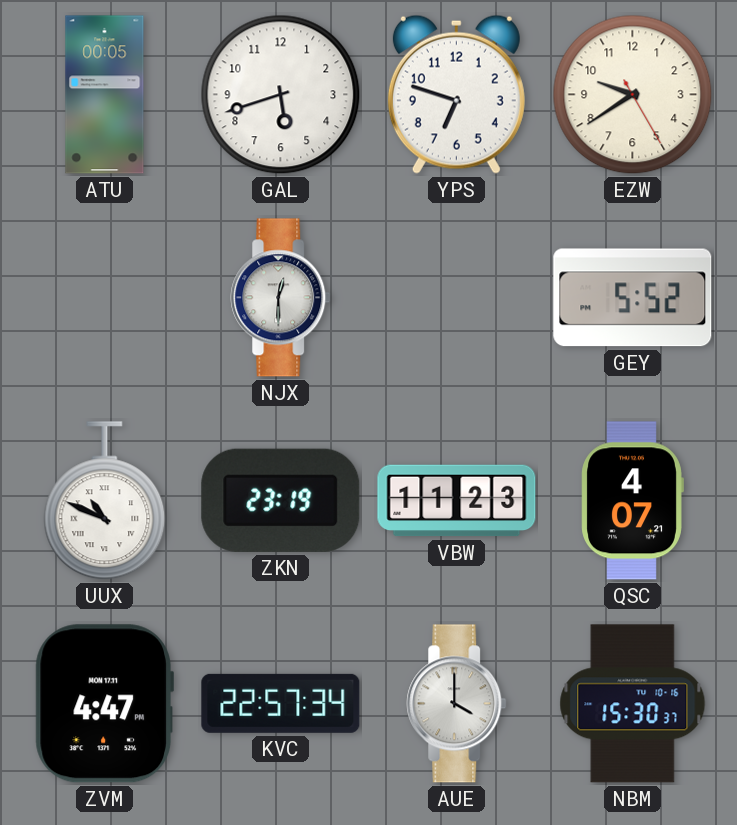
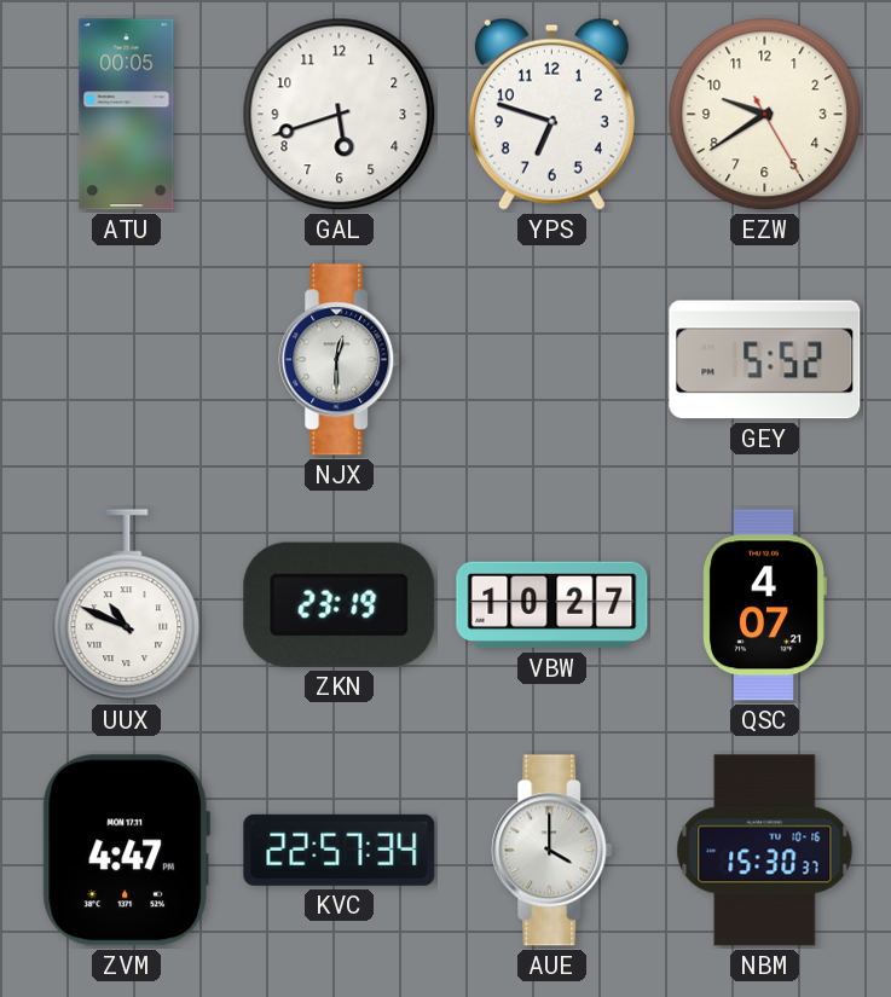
VBW: 11:23 -> 10:27
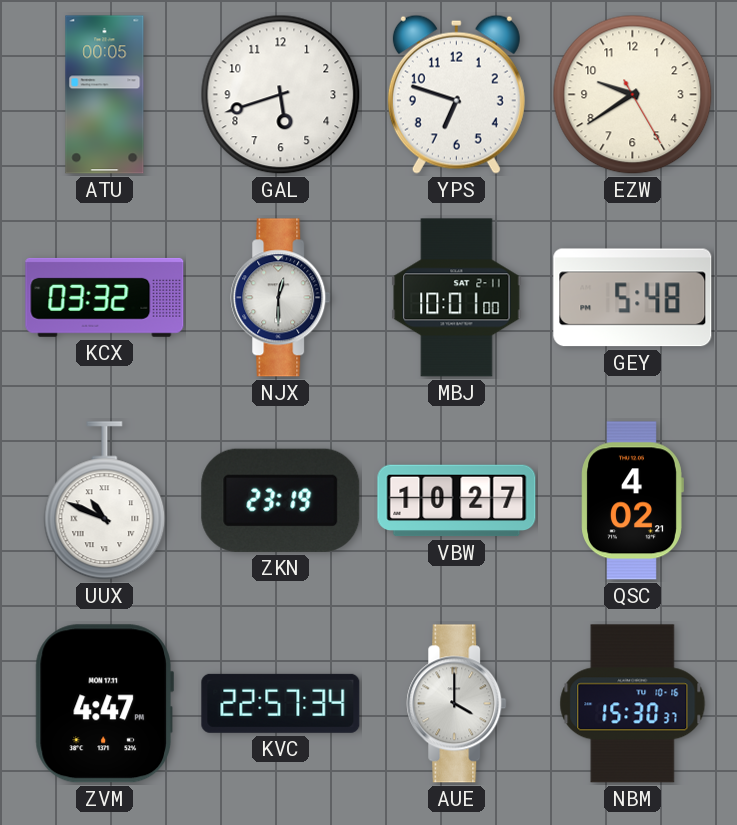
KCX: none -> 03:32
MBJ: none -> 10:01
GEY: 5:52 -> 5:48
QSC: 4:07 -> 4:02
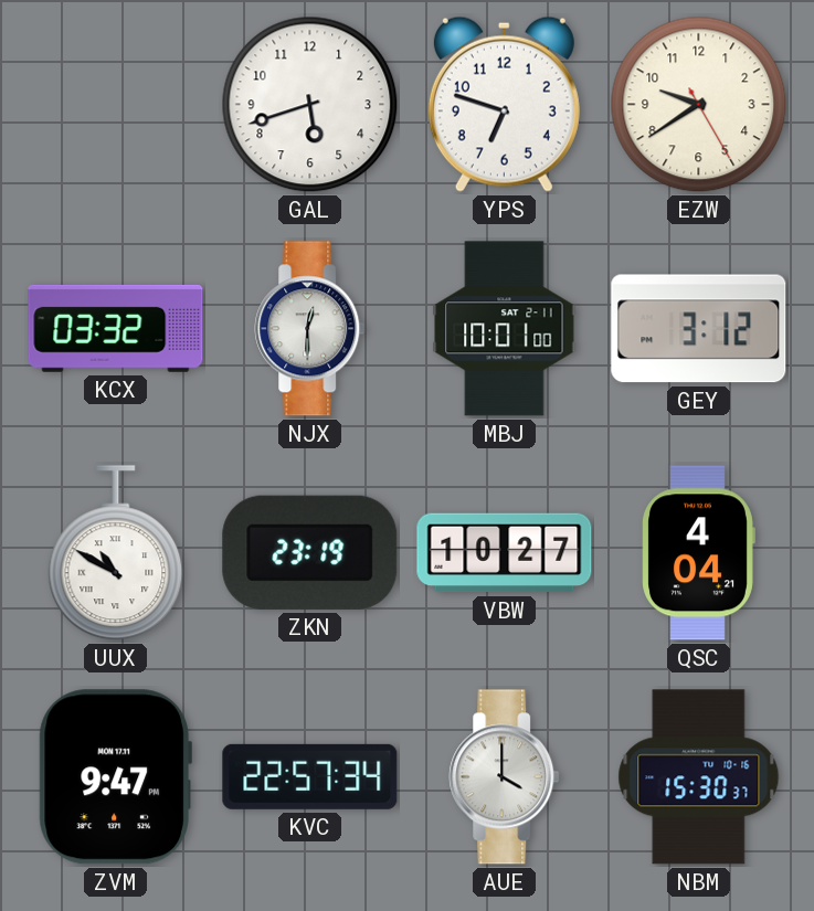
ATU: 00:05 -> none
GEY: 5:48 -> 3:12
UUX: 10:49 -> 10:50
QSC: 4:02 -> 4:04
ZVM: 4:47 -> 9:47
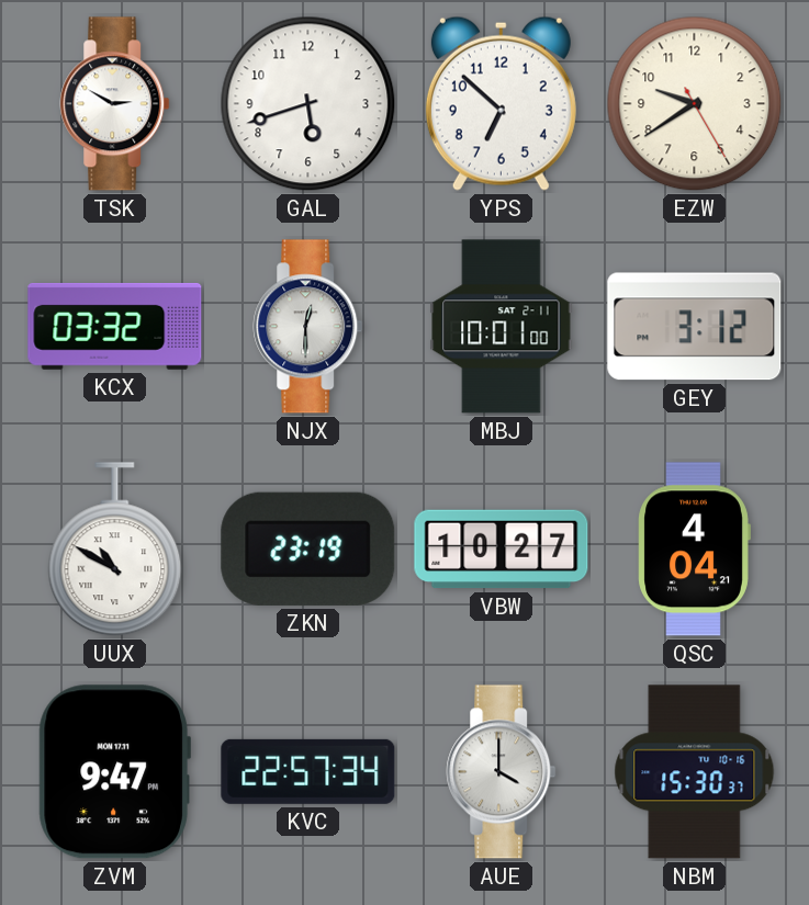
TSK: none -> 2:50
YPS: 6:48 -> 6:52
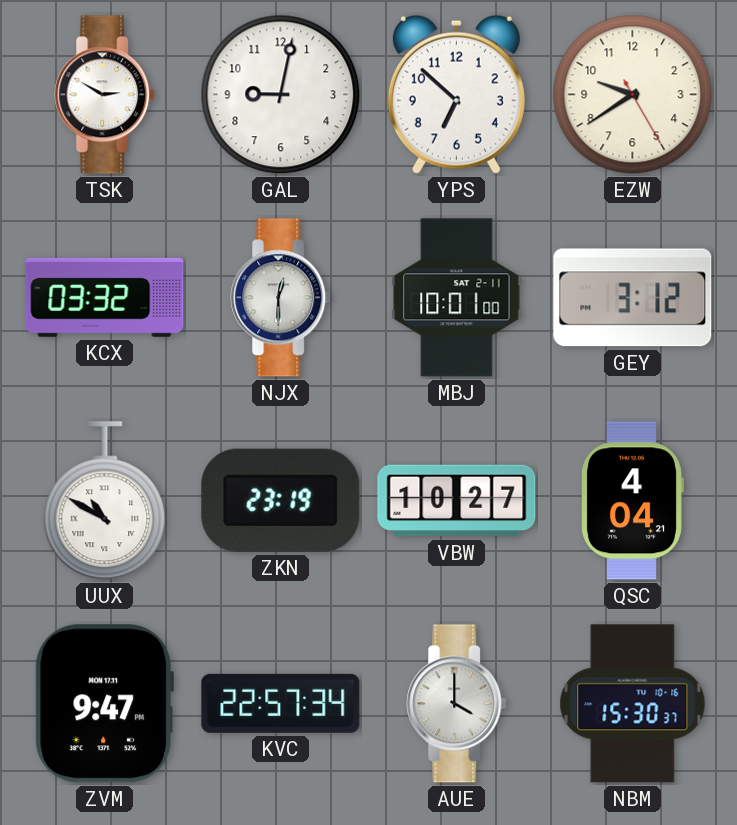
GAL: 5:42 -> 9:02
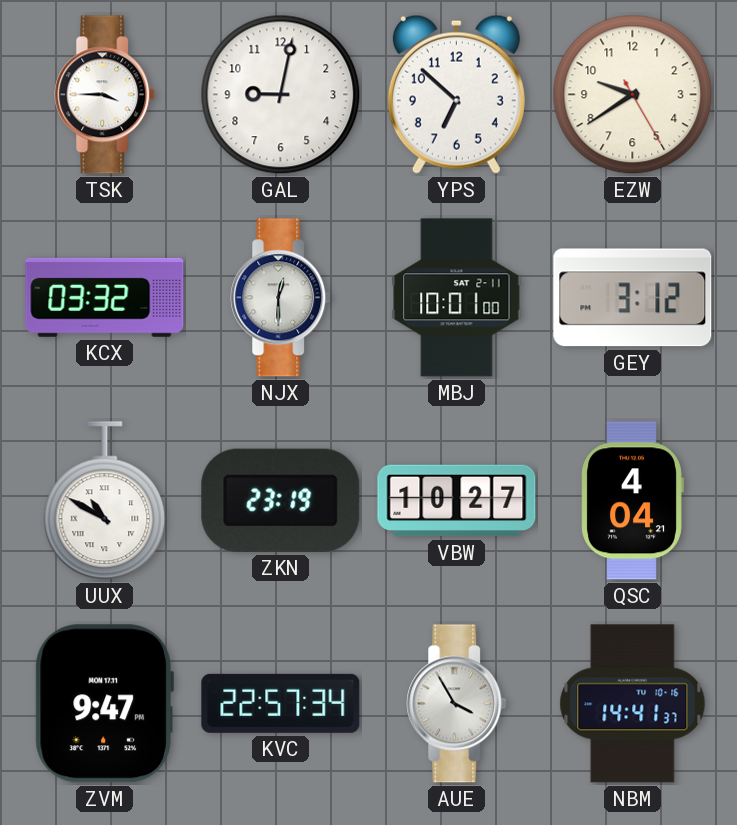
TSK: 2:50 -> 3:45
AUE: 4:00 -> 3:55
NBM: 15:30 -> 14:41
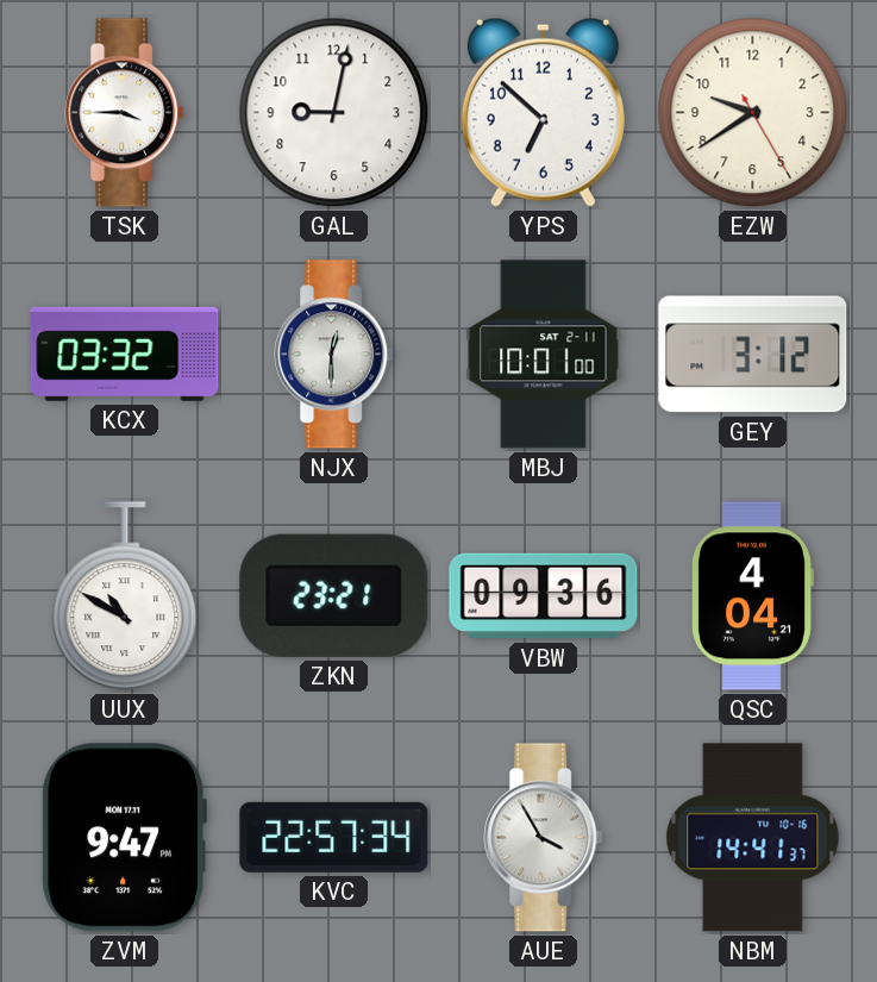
ZKN: 23:19 -> 23:21
VBW: 10:27 -> 09:36
